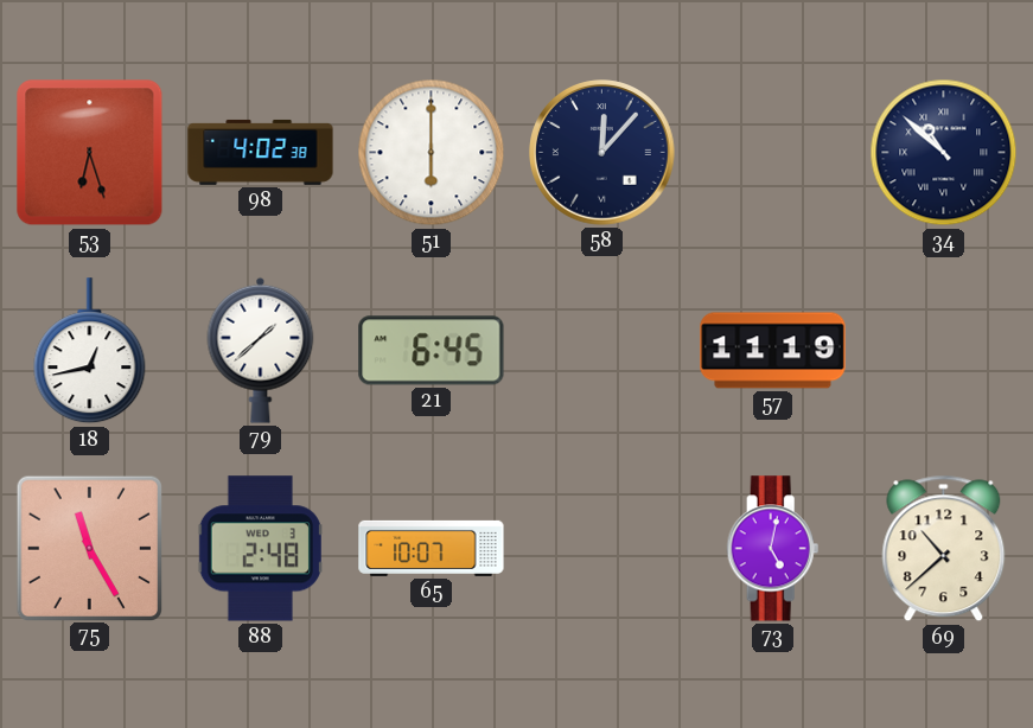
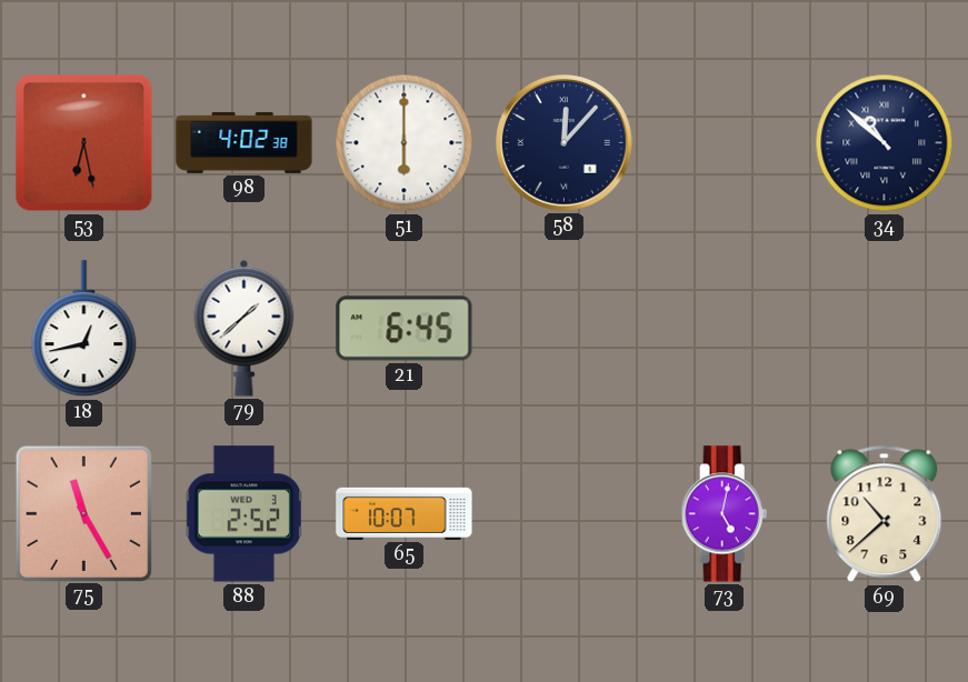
53: 6:27 -> 6:28
57: 11:19 -> none
88: 2:48 -> 2:52
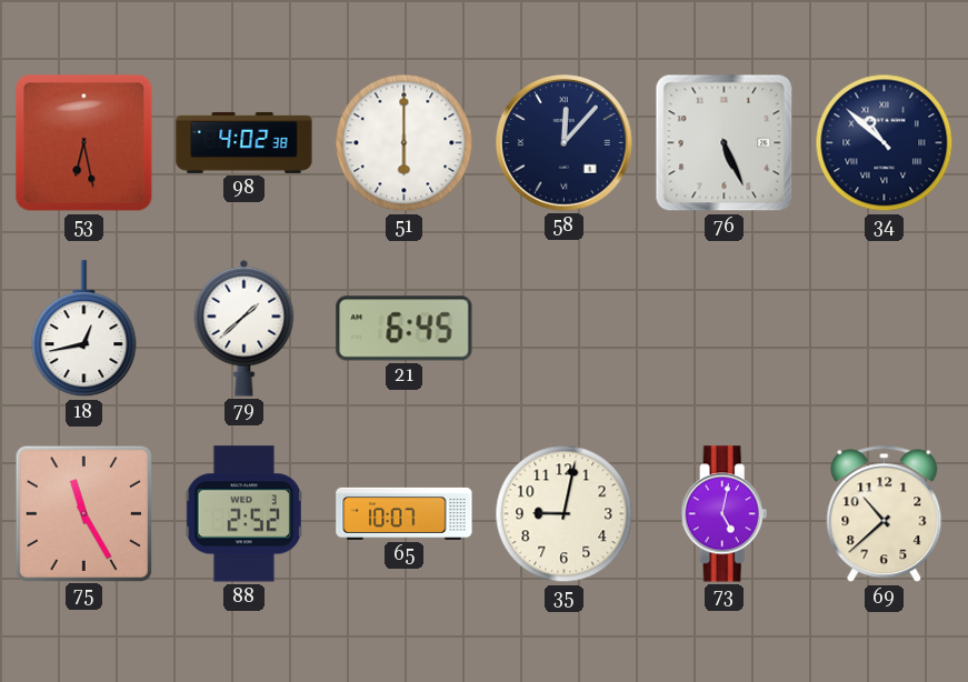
76: none -> 5:26
35: none -> 9:02
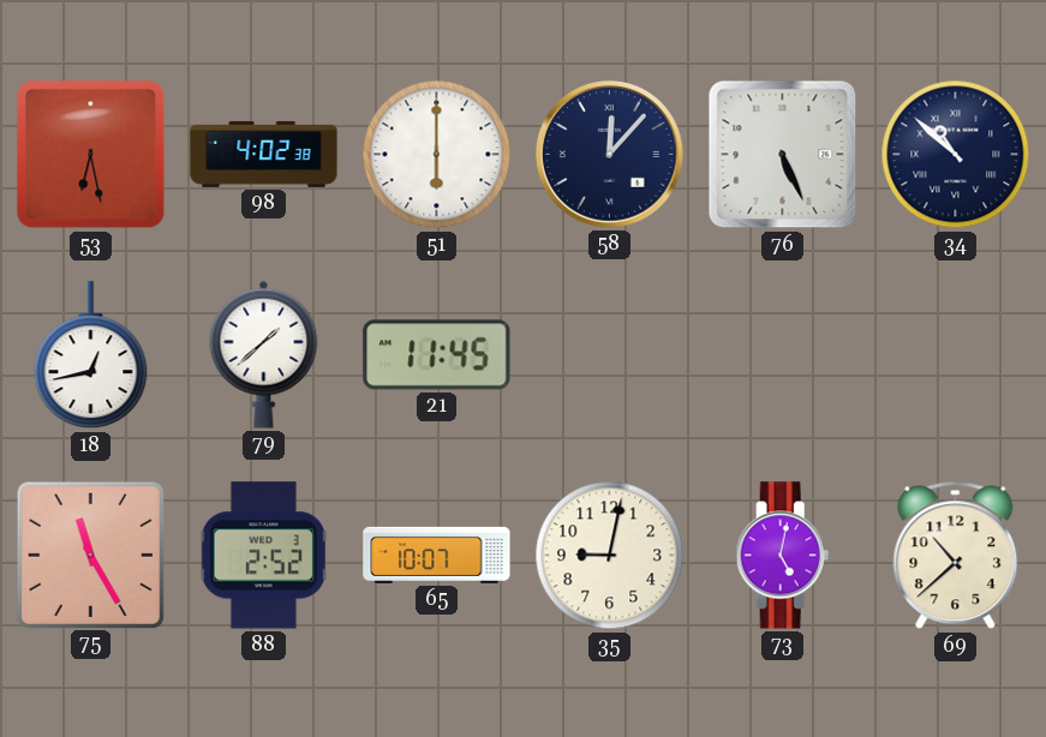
21: 6:45 -> 11:45
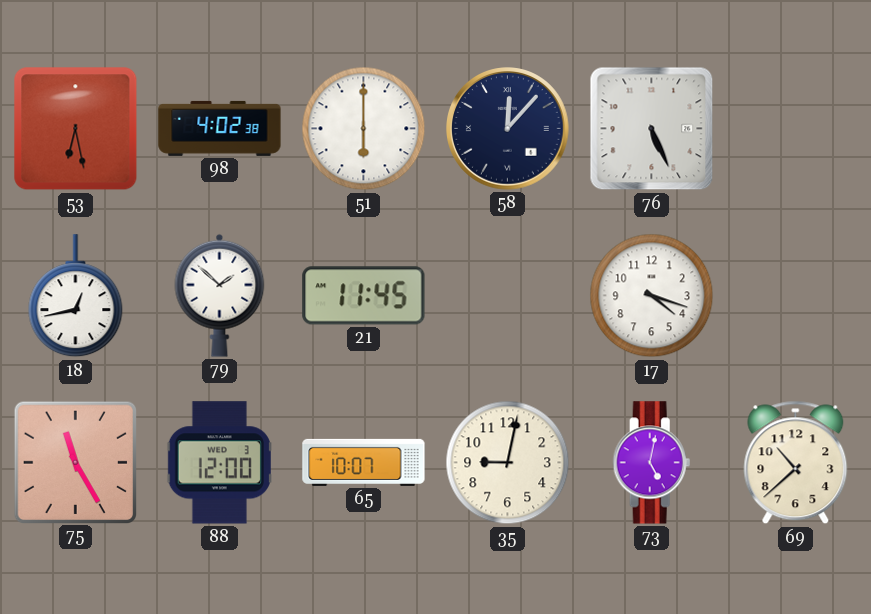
34: 10:52 -> none
79: 1:38 -> 1:52
17: none -> 4:18
88: 2:52 -> 12:00
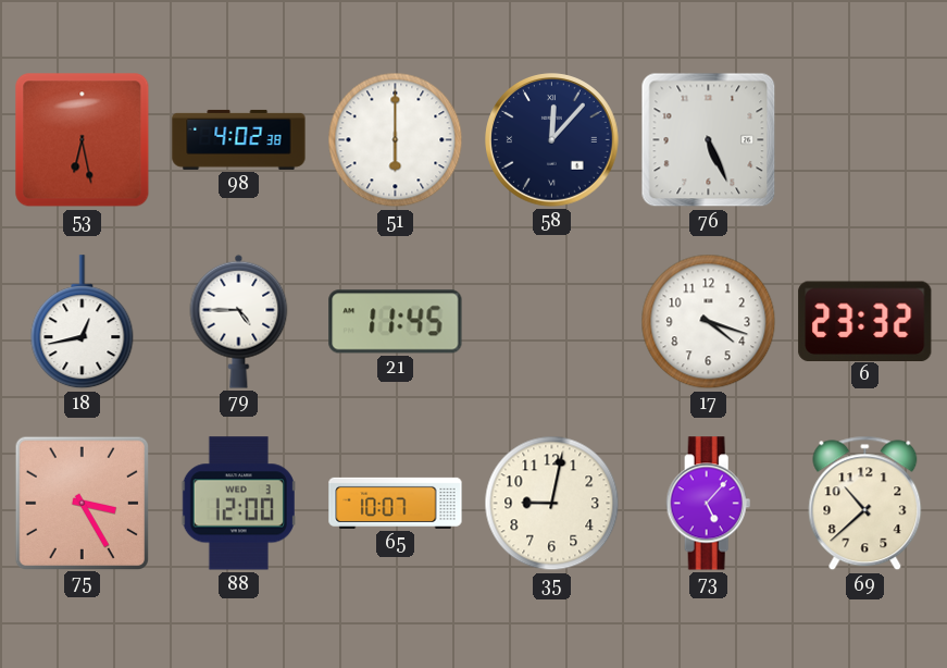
79: 1:52 -> 4:45
6: none -> 23:32
75: 11:25 -> 3:25
73: 5:02 -> 5:07
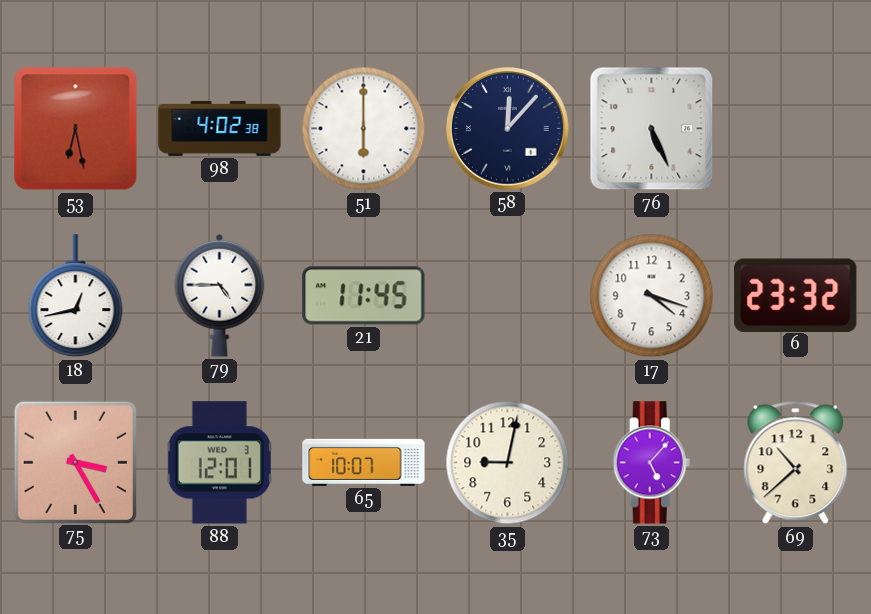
88: 12:00 -> 12:01
